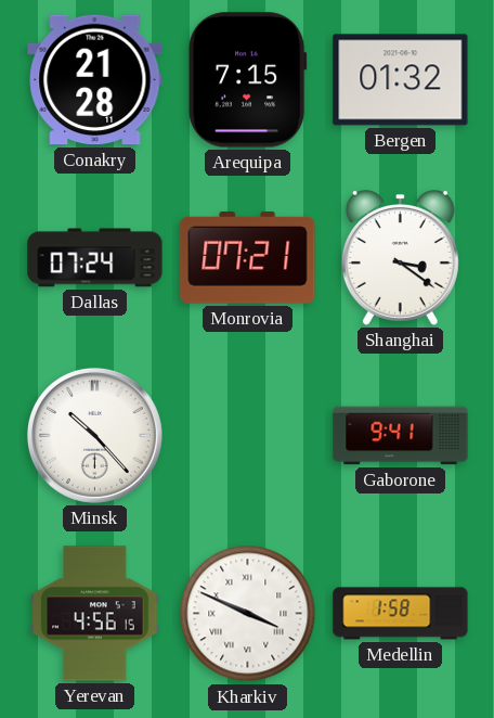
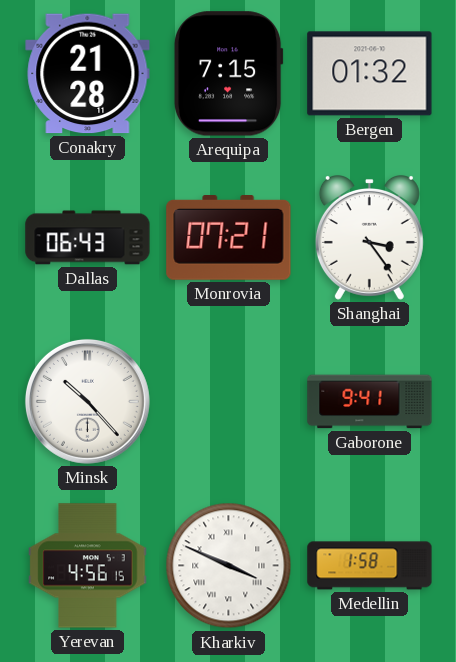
Dallas: 07:24 -> 06:43
Shanghai: 3:21 -> 3:24
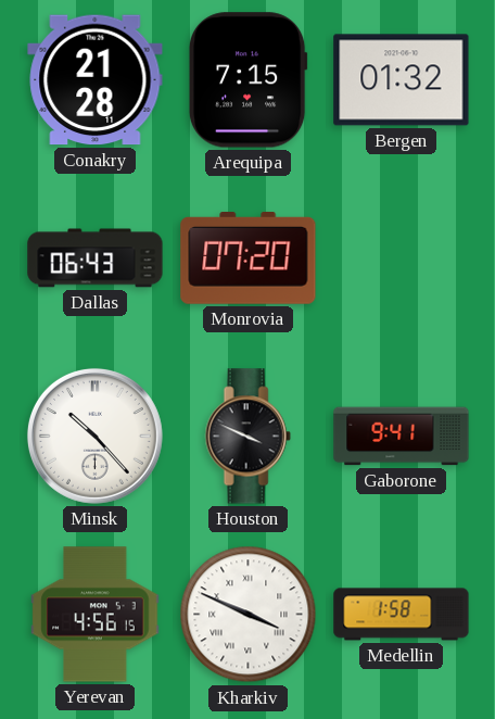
Monrovia: 07:21 -> 07:20
Shanghai: 3:24 -> none
Houston: none -> 3:49
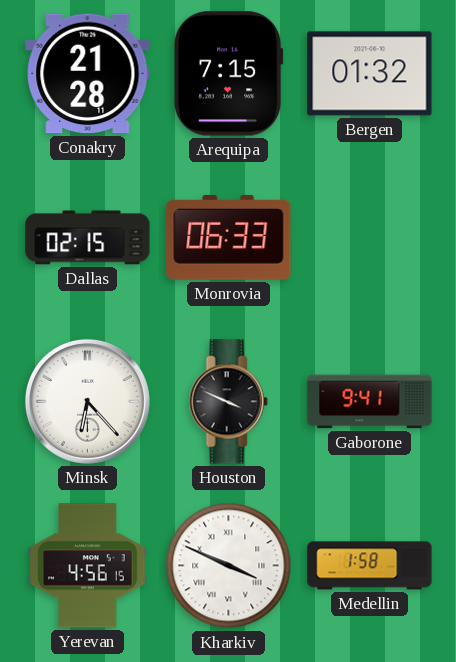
Dallas: 06:43 -> 02:15
Monrovia: 07:20 -> 06:33
Minsk: 10:23 -> 6:23
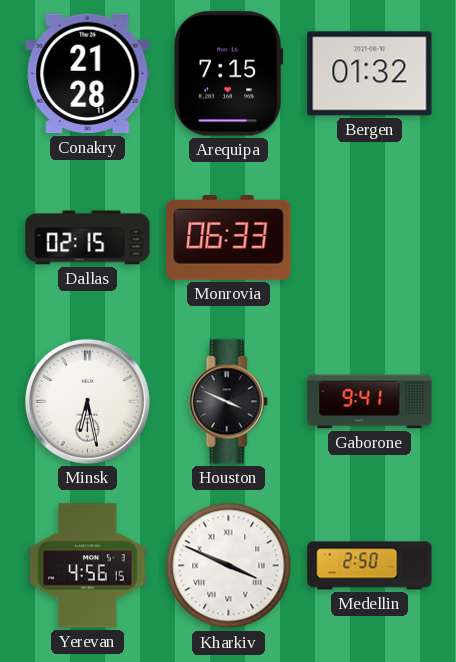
Minsk: 6:23 -> 6:28
Medellin: 1:58 -> 2:50
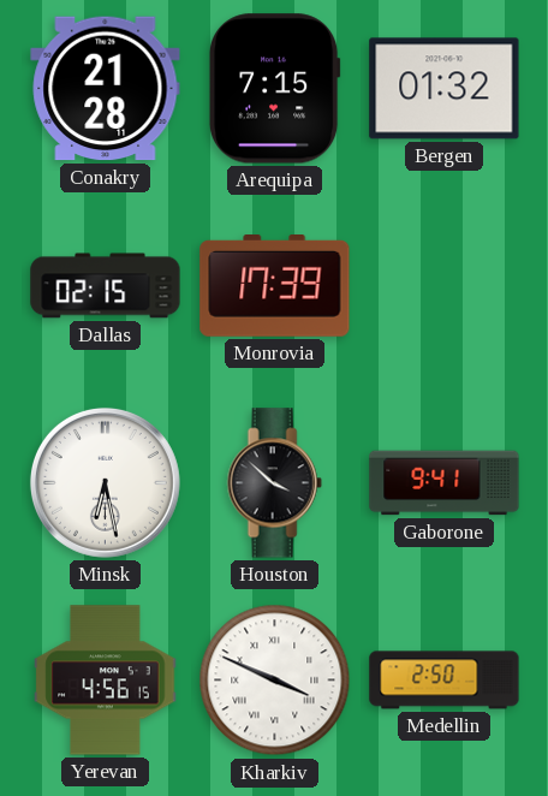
Monrovia: 06:33 -> 17:39
Houston: 3:49 -> 3:52
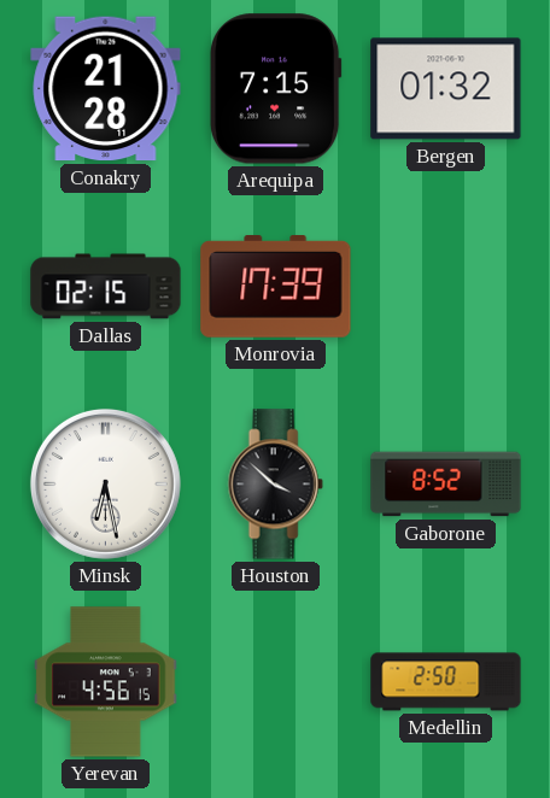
Gaborone: 9:41 -> 8:52
Kharkiv: 3:49 -> none
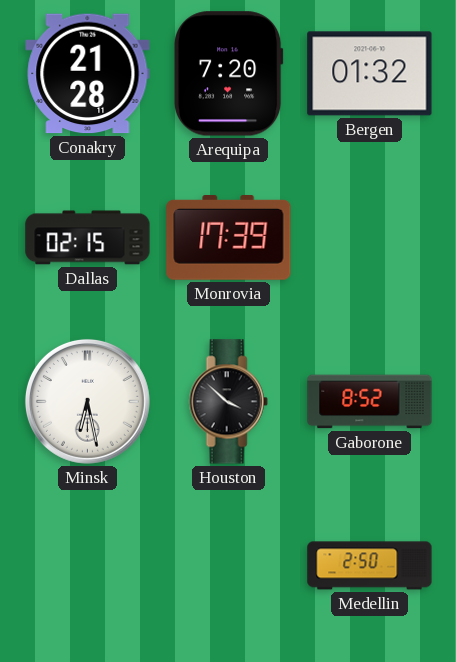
Arequipa: 7:15 -> 7:20
Yerevan: 4:56 -> none
